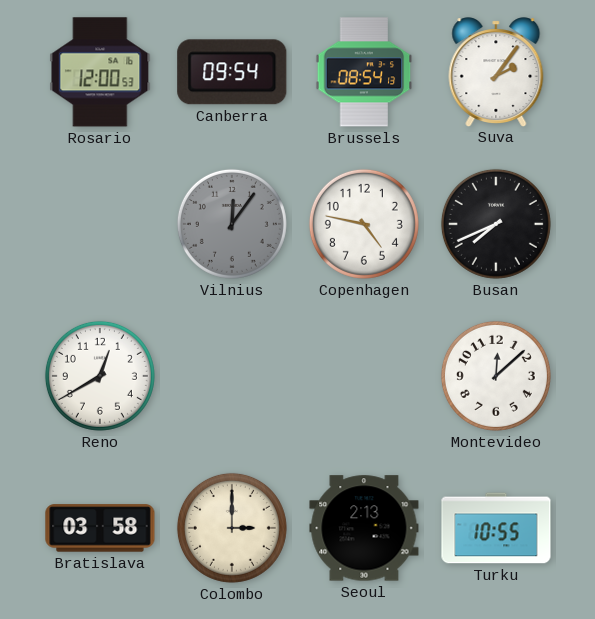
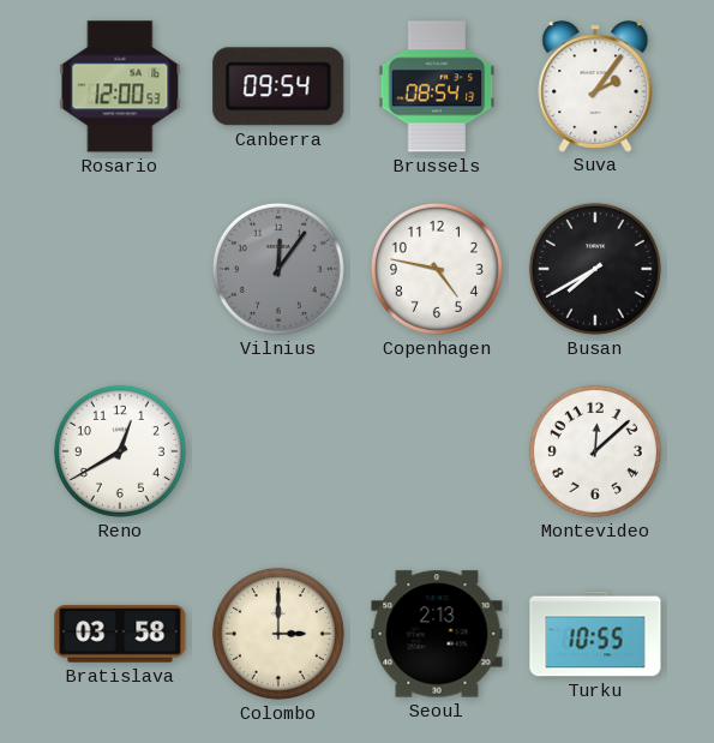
Busan: 7:41 -> 7:40
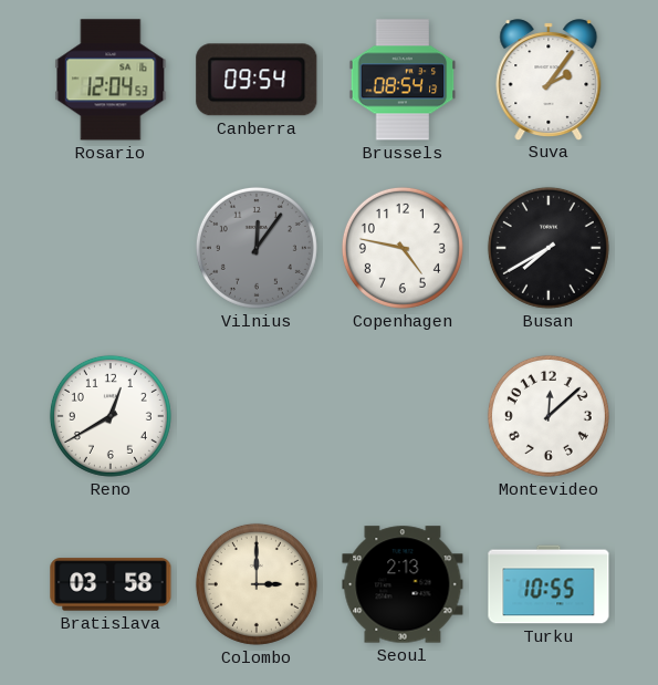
Rosario: 12:00 -> 12:04
